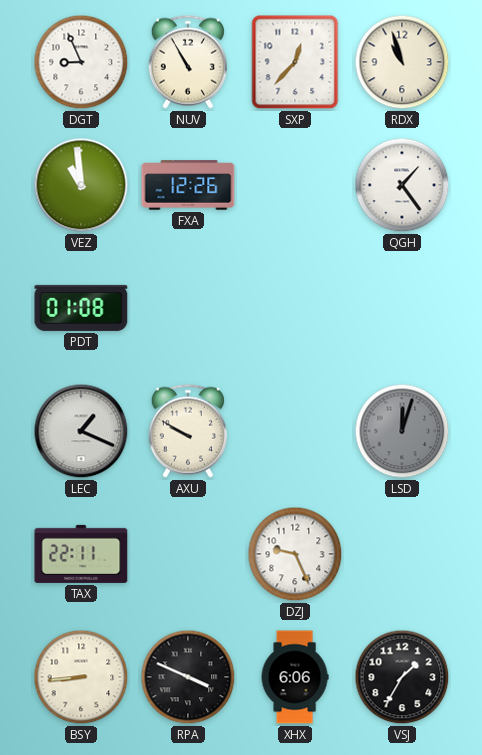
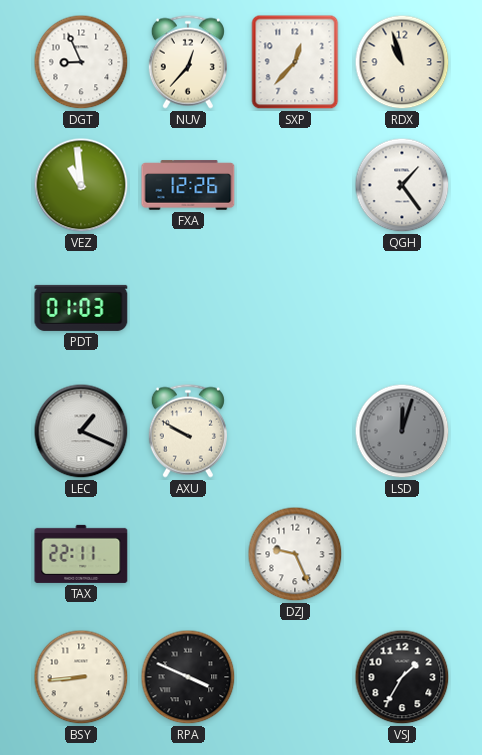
NUV: 10:55 -> 12:37
PDT: 01:08 -> 01:03
XHX: 6:06 -> none
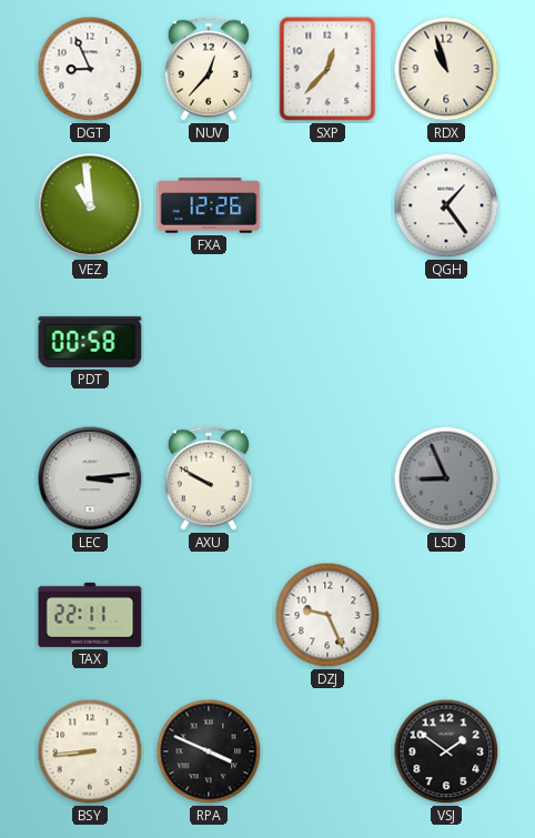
PDT: 01:03 -> 00:58
LEC: 1:19 -> 3:14
LSD: 12:03 -> 8:56
VSJ: 1:35 -> 1:51
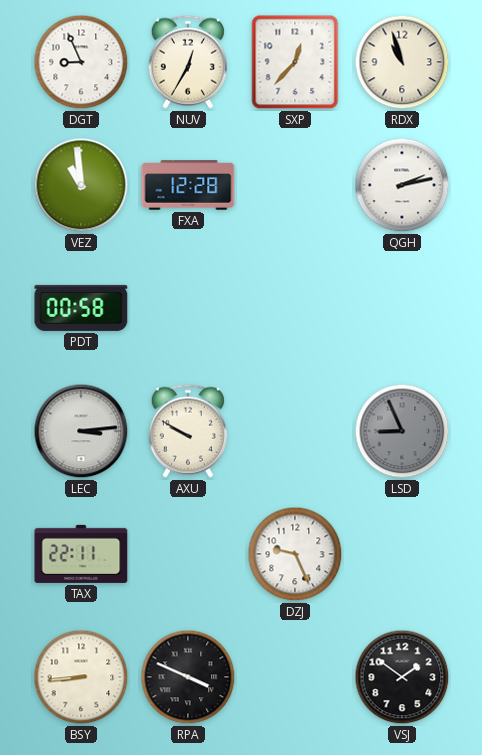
NUV: 12:37 -> 12:35
FXA: 12:26 -> 12:28
QGH: 1:24 -> 2:13
